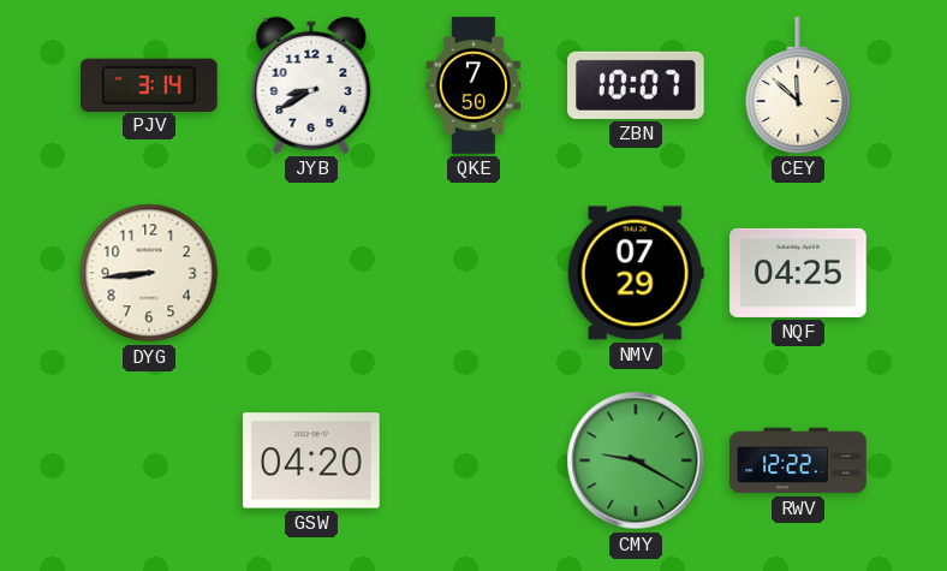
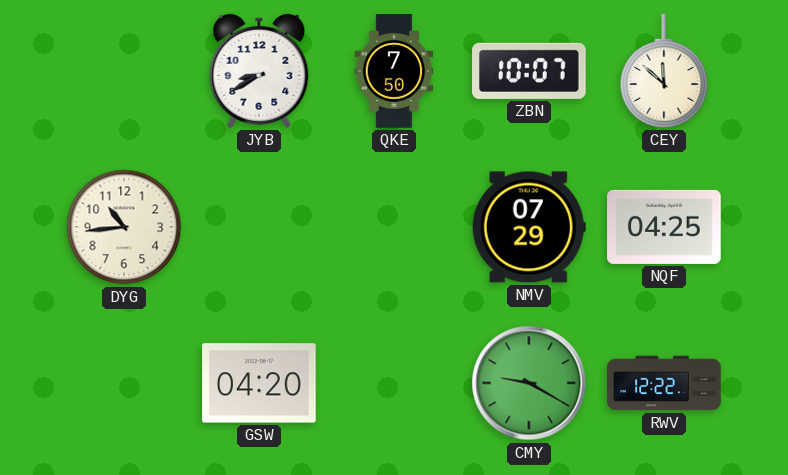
PJV: 3:14 -> none
DYG: 8:44 -> 10:44
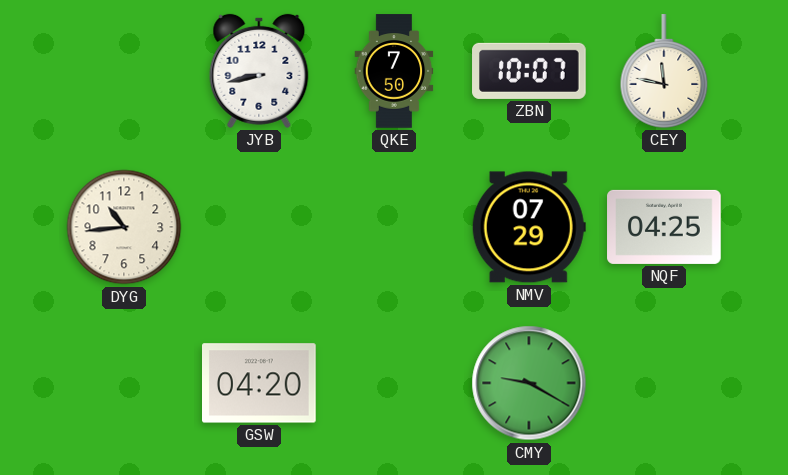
JYB: 8:40 -> 8:43
CEY: 11:52 -> 11:47
RWV: 12:22 -> none
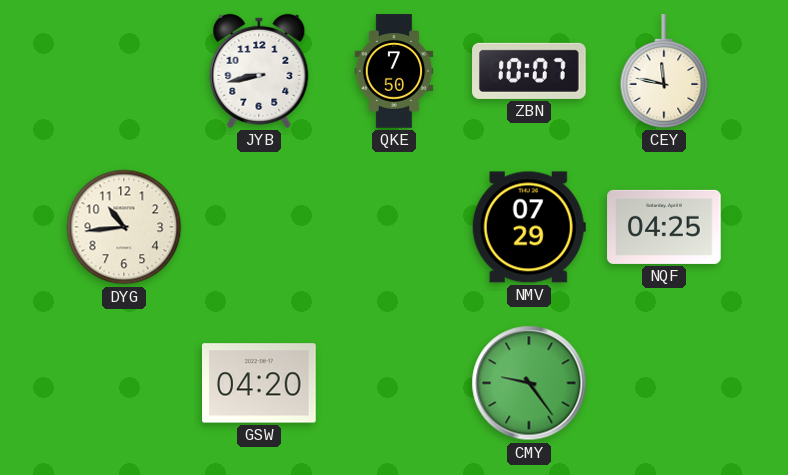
CMY: 9:20 -> 9:24
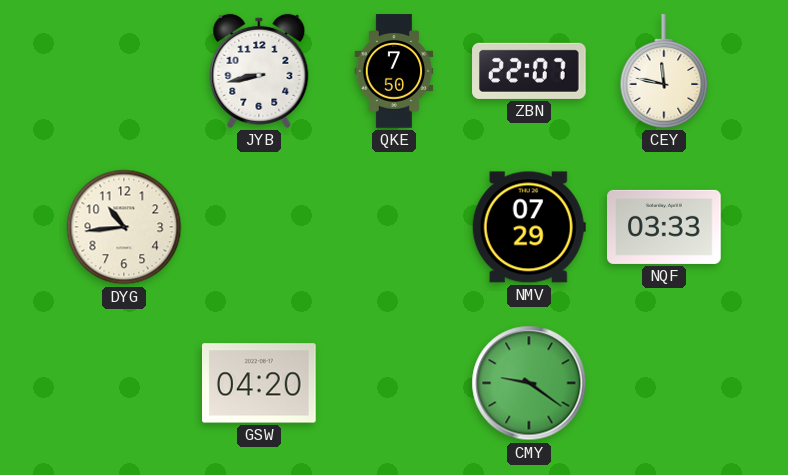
ZBN: 10:07 -> 22:07
NQF: 04:25 -> 03:33
CMY: 9:24 -> 9:21
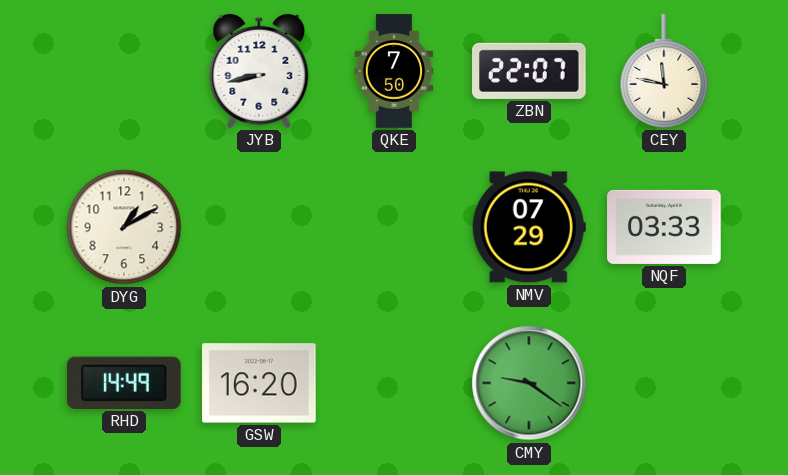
DYG: 10:44 -> 1:10
RHD: none -> 14:49
GSW: 04:20 -> 16:20
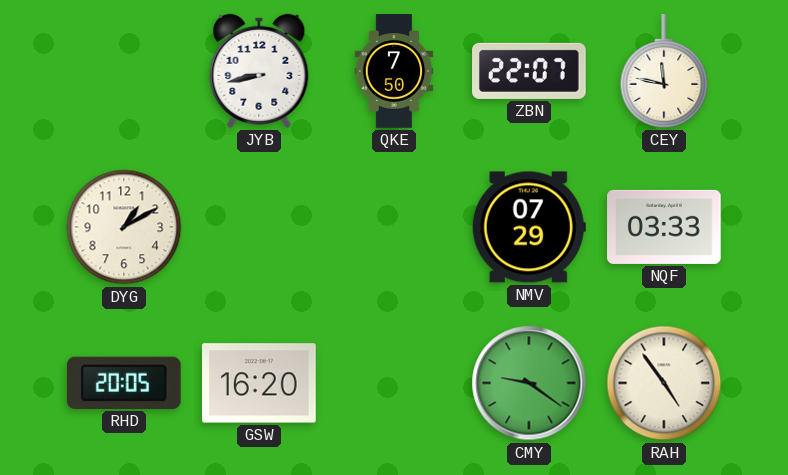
RHD: 14:49 -> 20:05
RAH: none -> 4:54
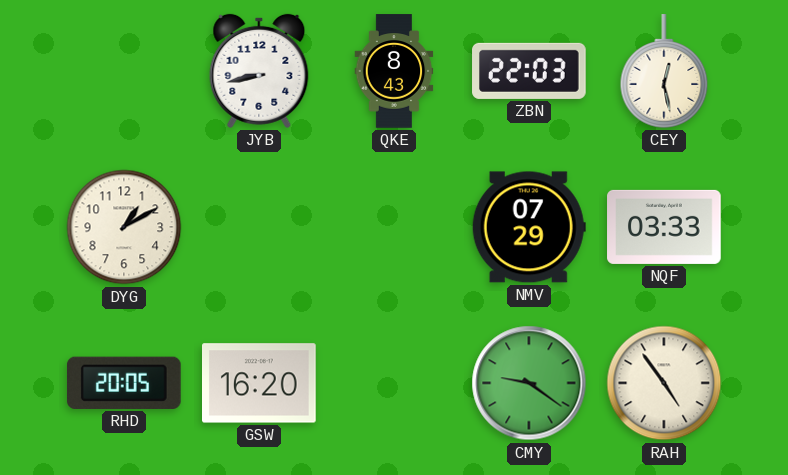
QKE: 7:50 -> 8:43
ZBN: 22:07 -> 22:03
CEY: 11:47 -> 12:28
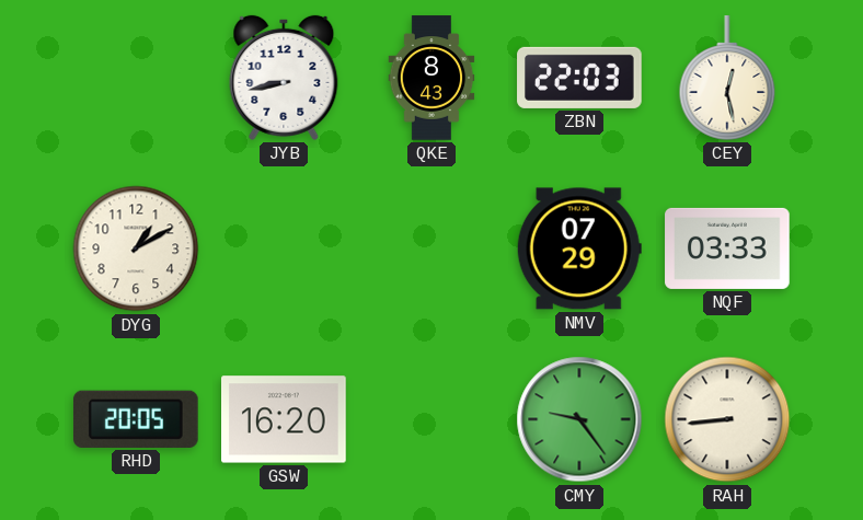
CMY: 9:21 -> 9:24
RAH: 4:54 -> 8:44
